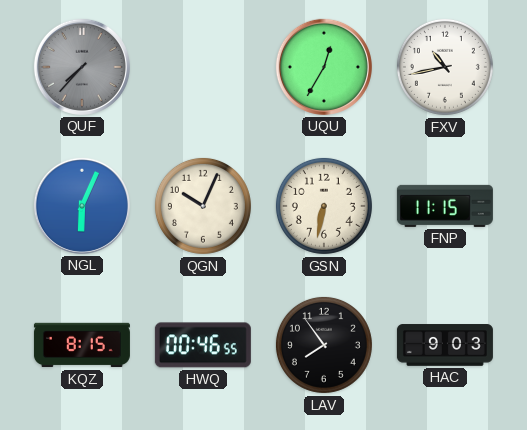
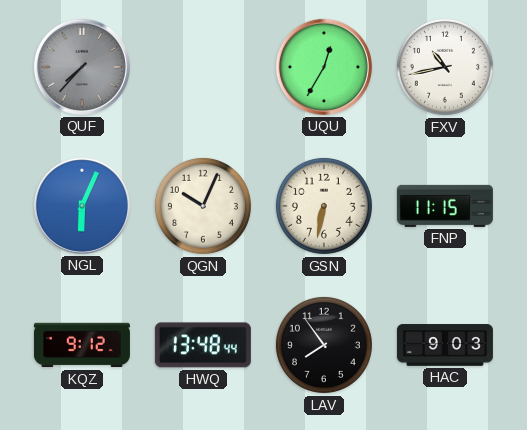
KQZ: 8:15 -> 9:12
HWQ: 00:46 -> 13:48
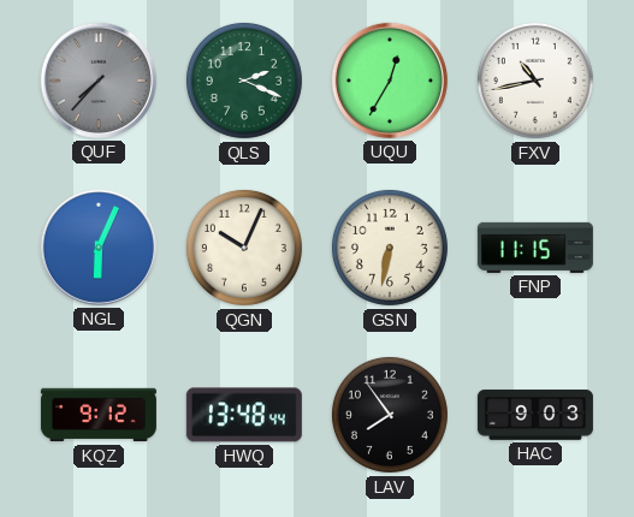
QLS: none -> 2:19
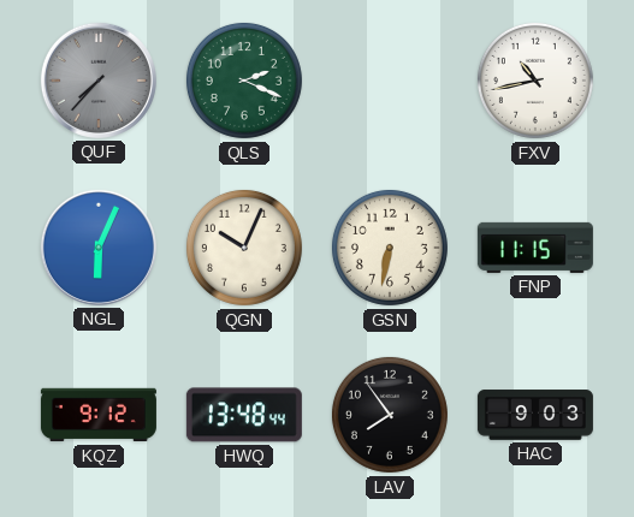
UQU: 12:35 -> none
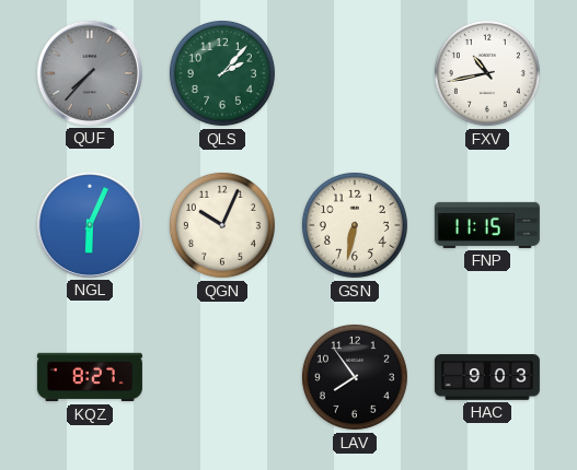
QLS: 2:19 -> 2:07
KQZ: 9:12 -> 8:27
HWQ: 13:48 -> none
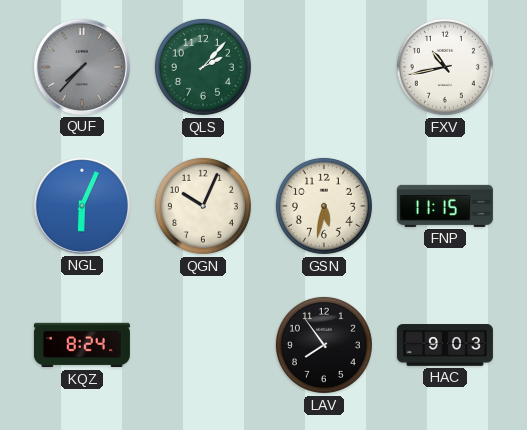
GSN: 6:32 -> 5:32
KQZ: 8:27 -> 8:24
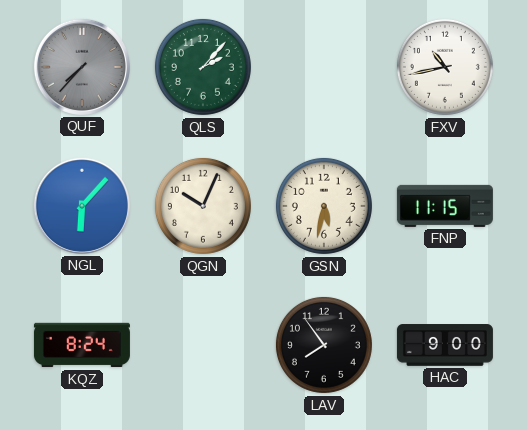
NGL: 6:04 -> 6:07
HAC: 9:03 -> 9:00
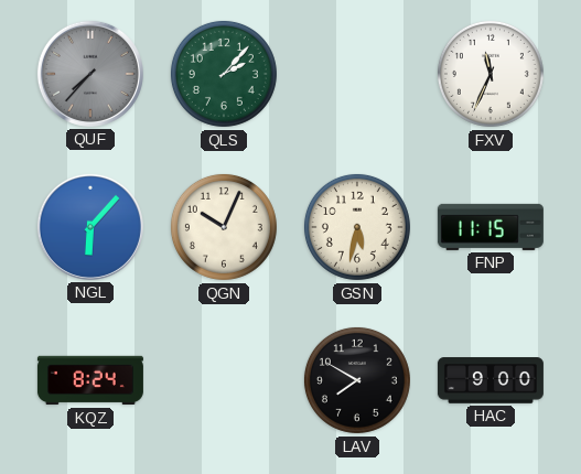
FXV: 10:43 -> 11:34
LAV: 7:54 -> 7:50
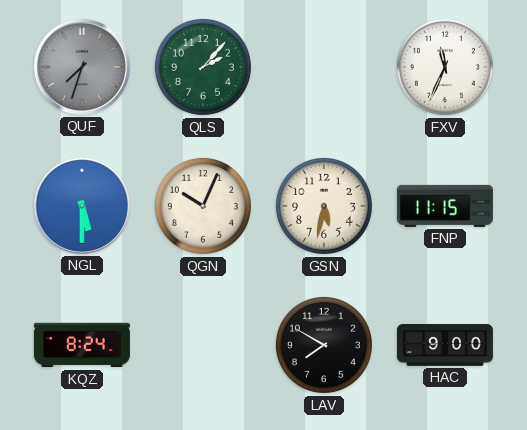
QUF: 7:37 -> 7:33
NGL: 6:07 -> 5:30
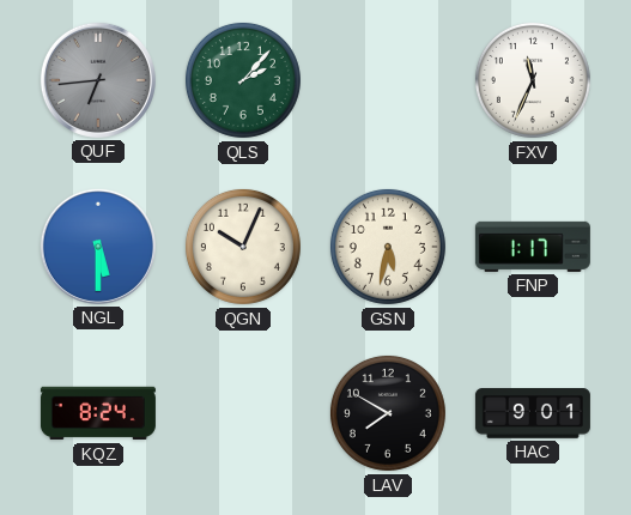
QUF: 7:33 -> 6:44
FNP: 11:15 -> 1:17
HAC: 9:00 -> 9:01
